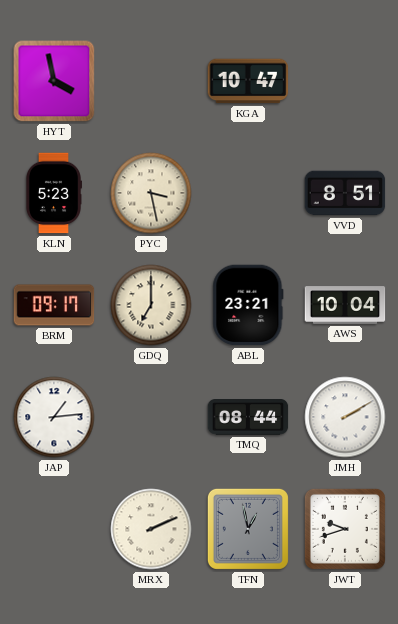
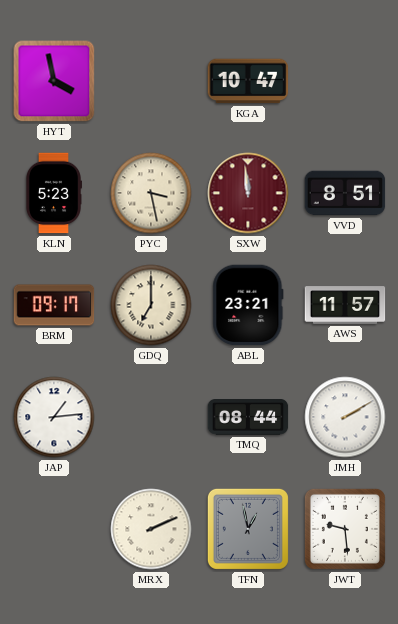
SXW: none -> 11:59
AWS: 10:04 -> 11:57
JWT: 9:42 -> 9:29
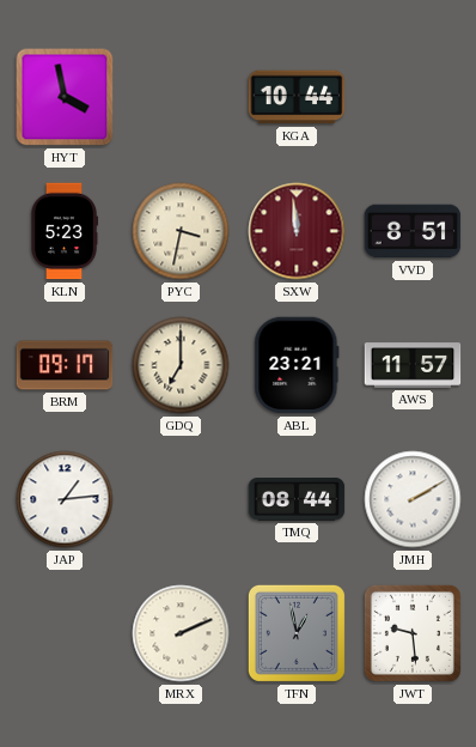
KGA: 10:47 -> 10:44
PYC: 3:28 -> 3:32
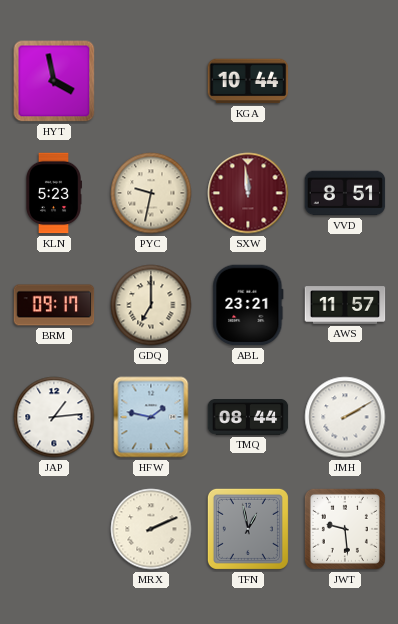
PYC: 3:32 -> 9:32
HFW: none -> 1:47
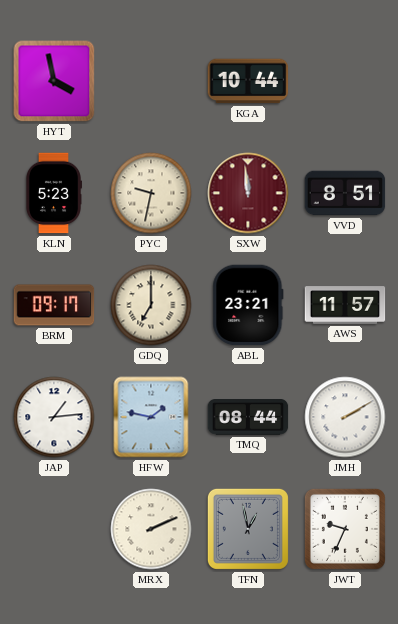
JWT: 9:29 -> 9:34
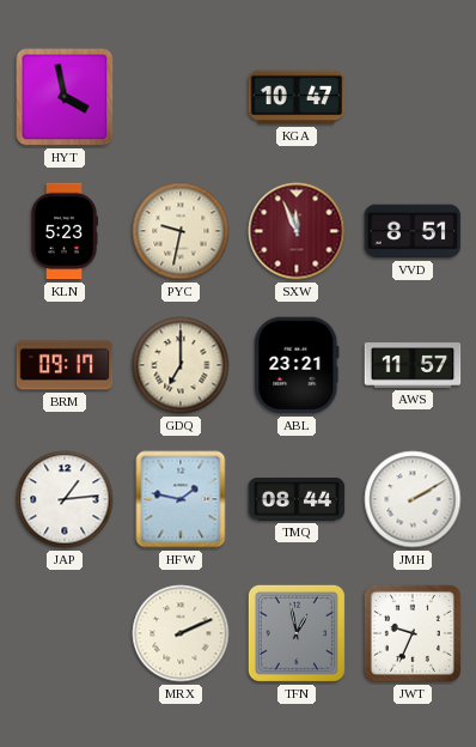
KGA: 10:44 -> 10:47
SXW: 11:59 -> 11:56
